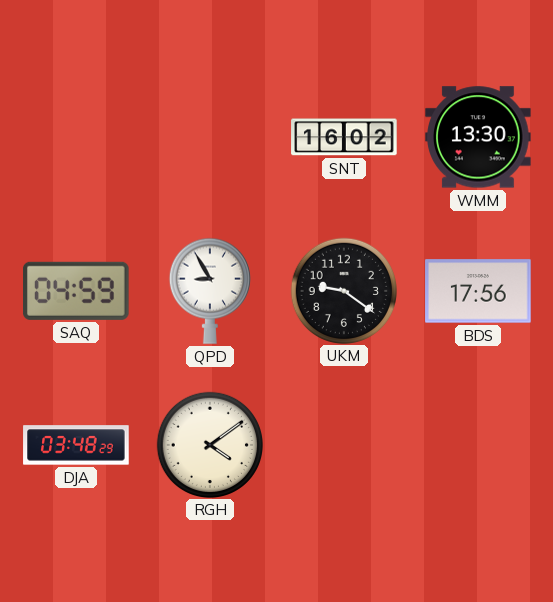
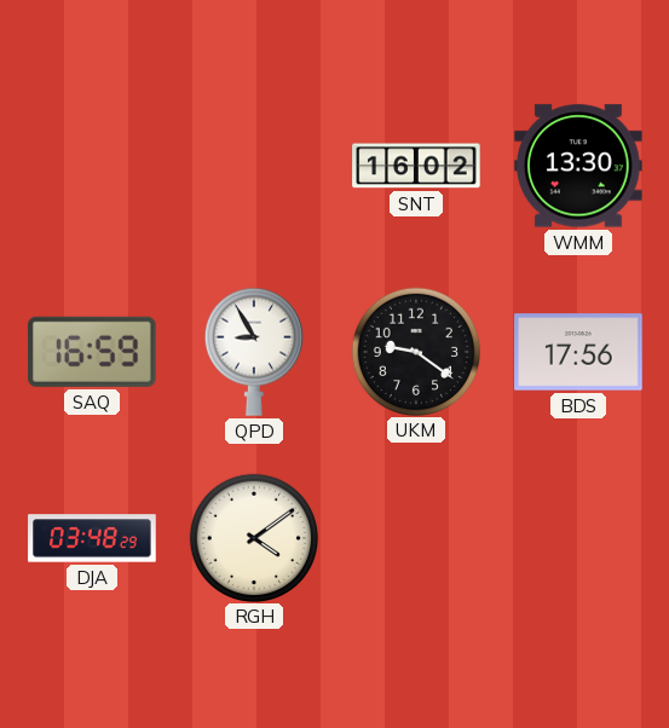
SAQ: 04:59 -> 16:59
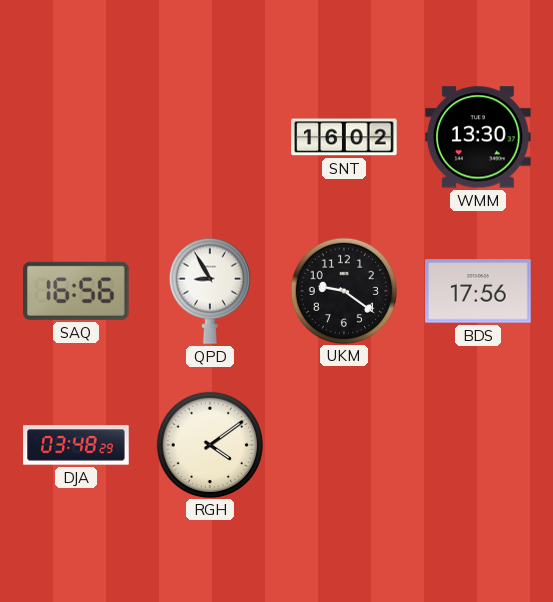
SAQ: 16:59 -> 16:56
